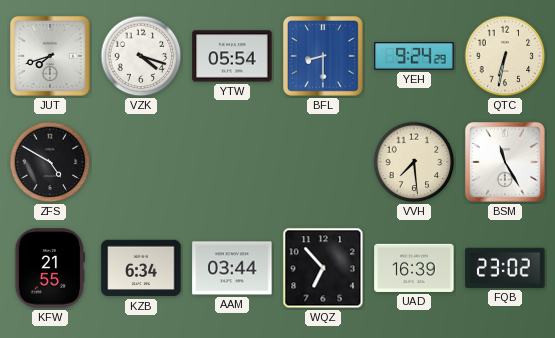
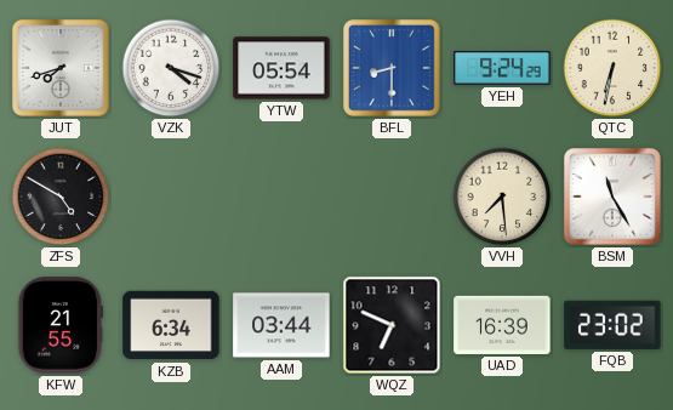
WQZ: 6:53 -> 6:49
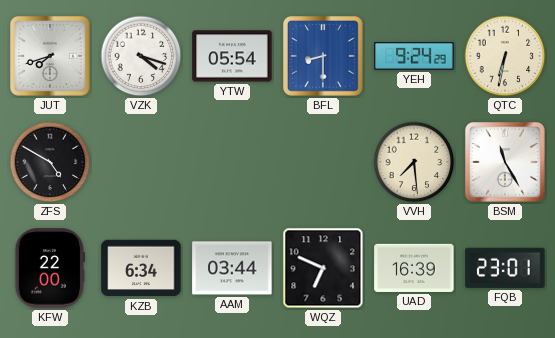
KFW: 21:55 -> 22:00
FQB: 23:02 -> 23:01
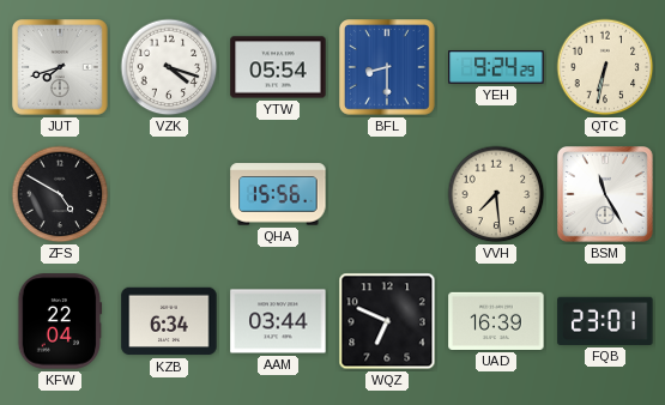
QHA: none -> 15:56
KFW: 22:00 -> 22:04
